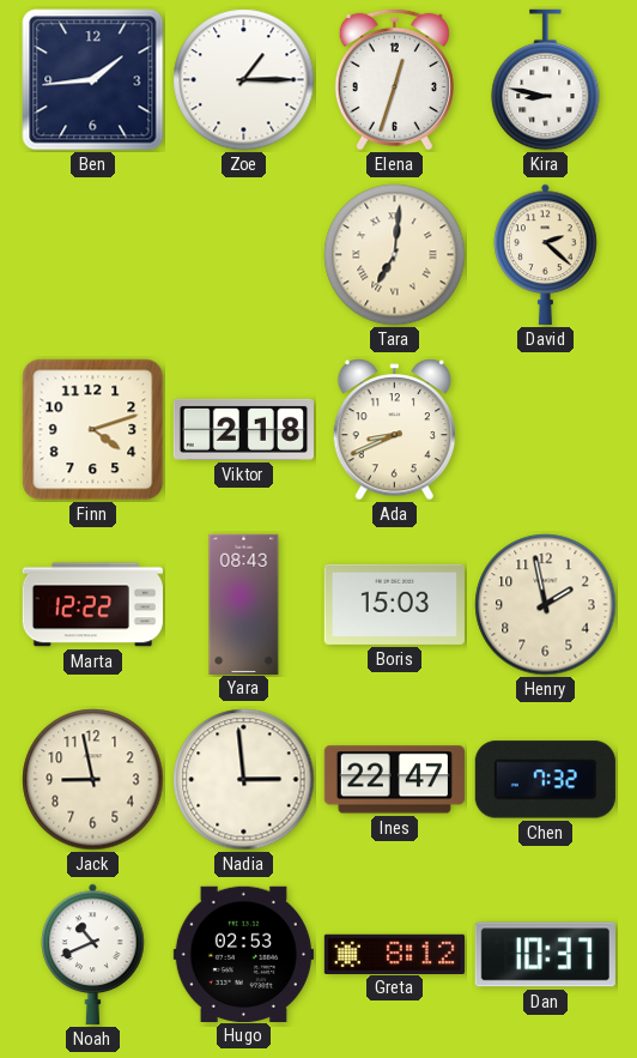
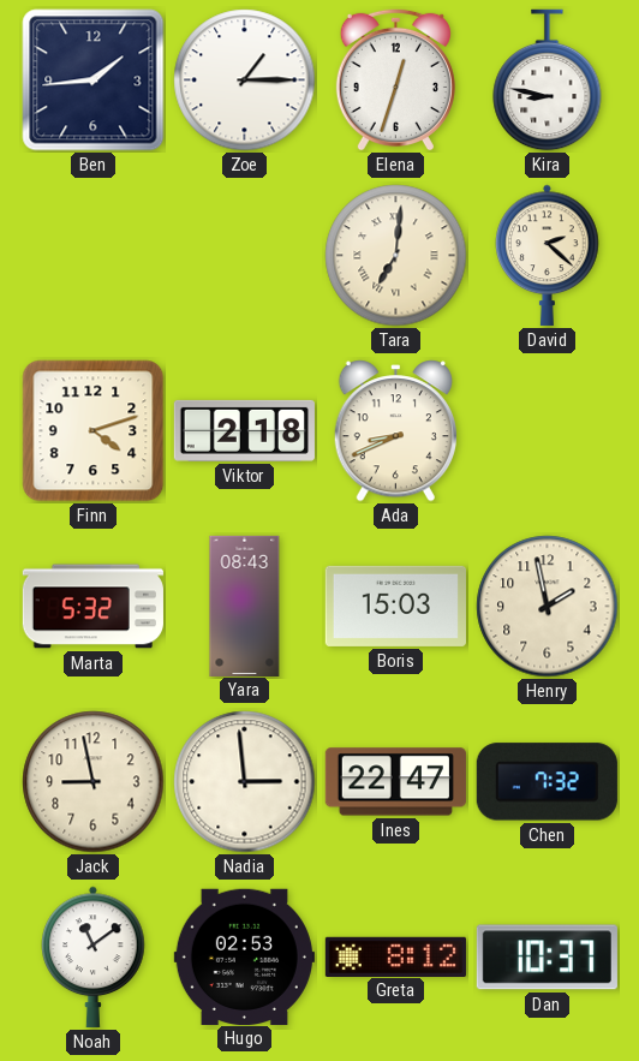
Marta: 12:22 -> 5:32
Noah: 10:41 -> 11:09
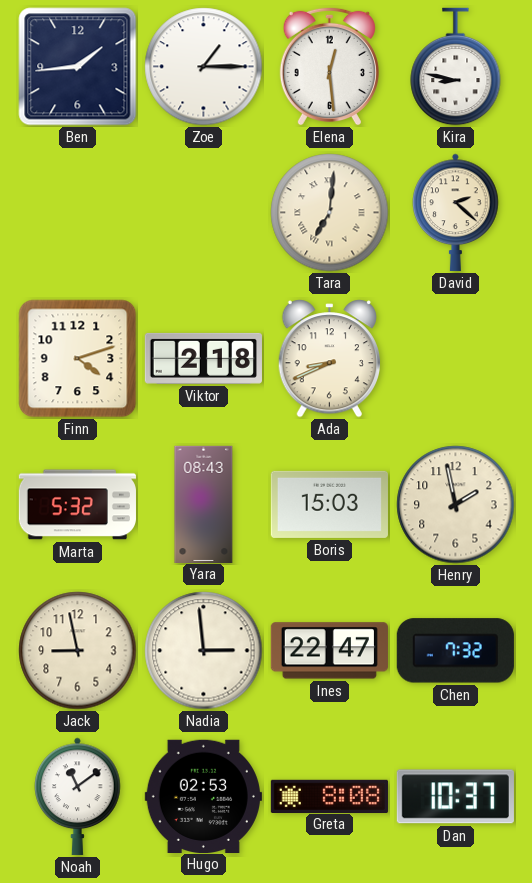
Elena: 12:33 -> 12:29
Greta: 8:12 -> 8:08
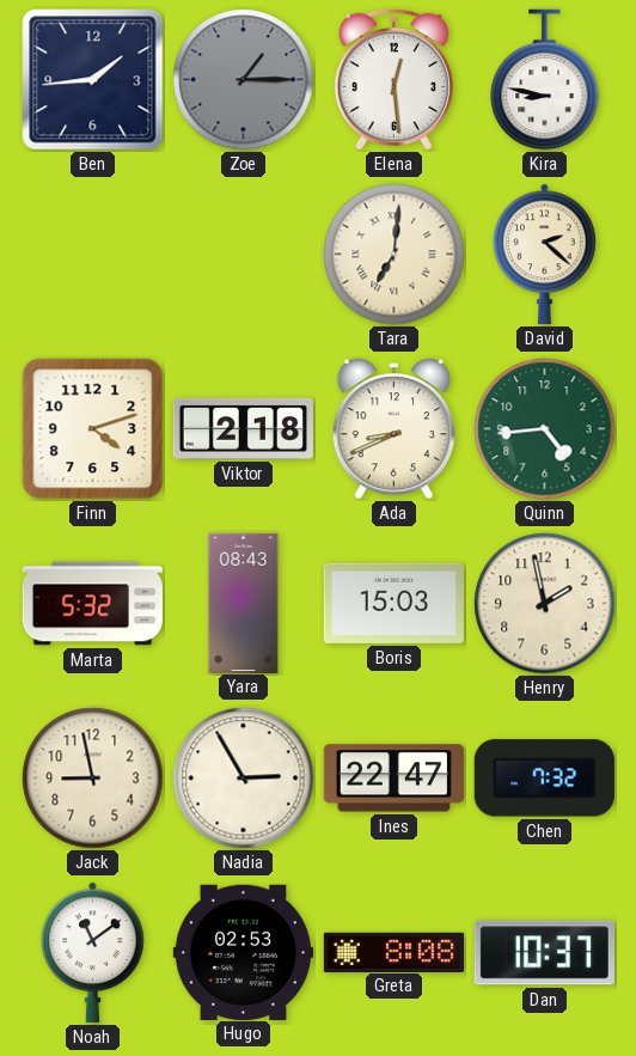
Zoe dial: white -> grey
Quinn: none -> 4:44
Nadia: 2:59 -> 2:55
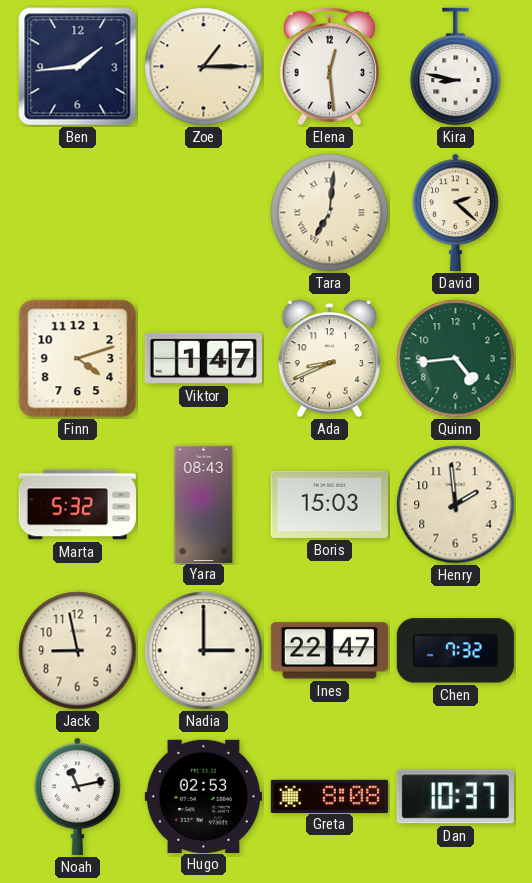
Zoe dial: grey -> cream
Viktor: 2:18 -> 1:47
Henry: 1:58 -> 1:59
Nadia: 2:55 -> 3:00
Noah: 11:09 -> 11:13
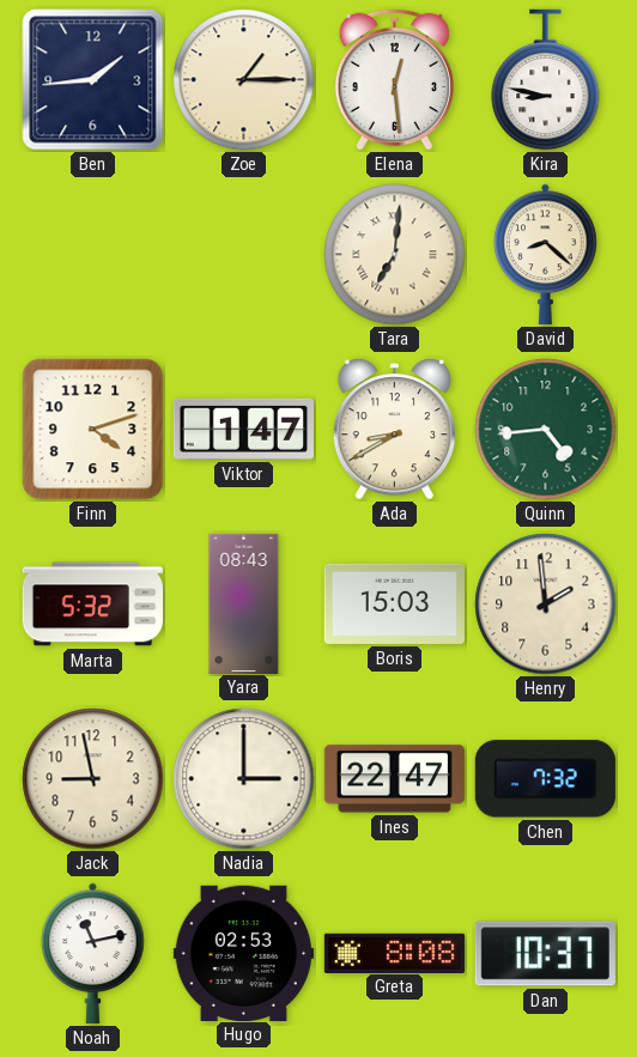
David: 2:22 -> 8:22
Ada: 8:41 -> 8:40
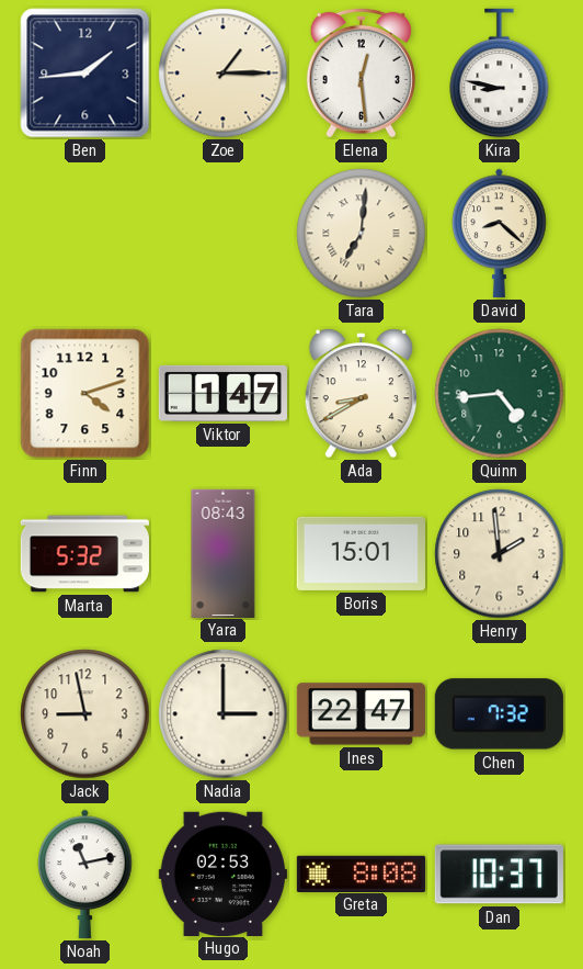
Boris: 15:03 -> 15:01
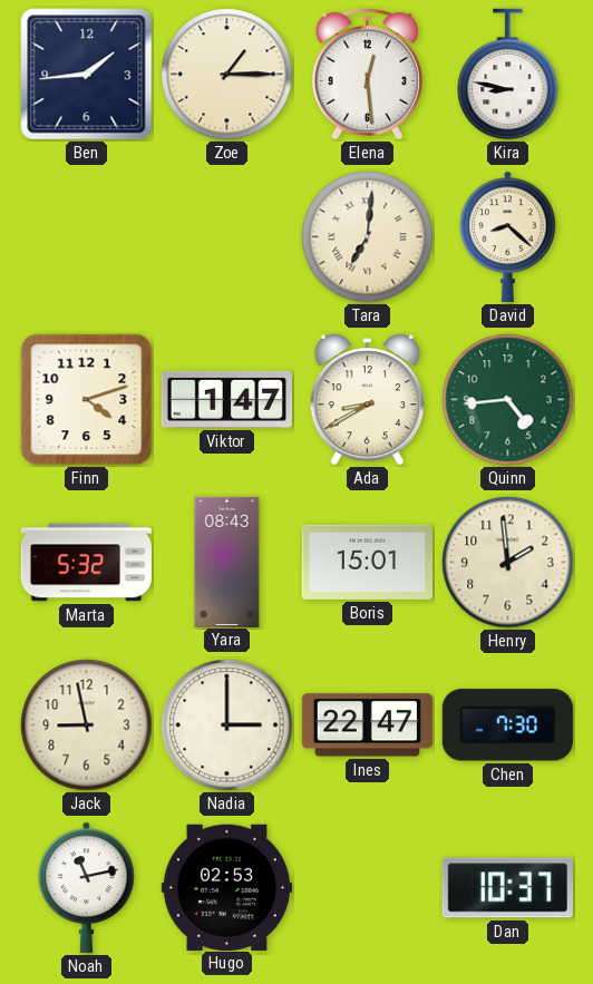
Chen: 7:32 -> 7:30
Greta: 8:08 -> none
